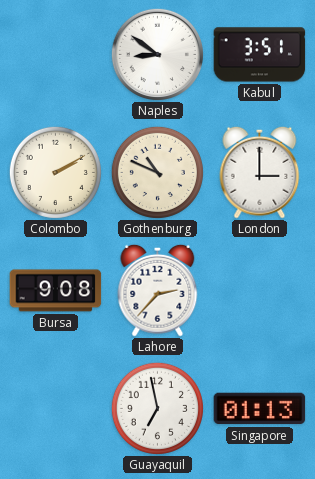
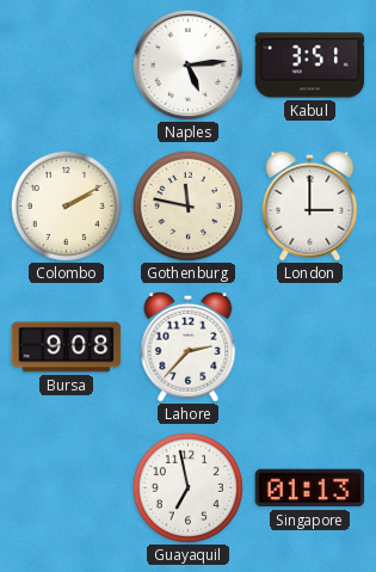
Naples: 8:51 -> 5:14
Gothenburg: 10:49 -> 11:47
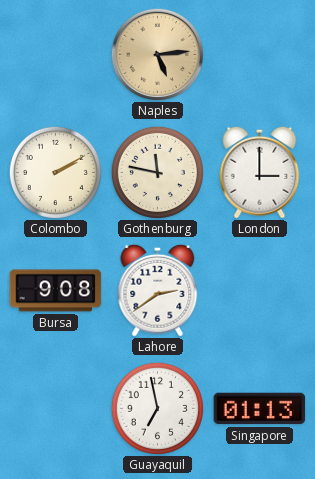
Naples dial: white -> champagne
Kabul: 3:51 -> none
Lahore: 2:37 -> 2:39
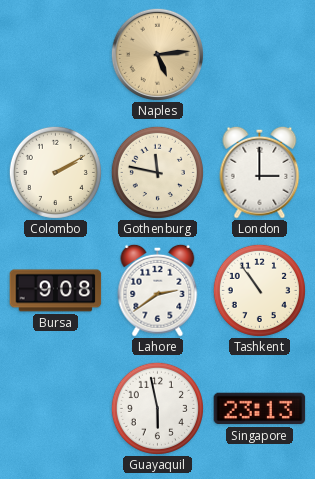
Tashkent: none -> 10:54
Guayaquil: 6:58 -> 5:58
Singapore: 01:13 -> 23:13
